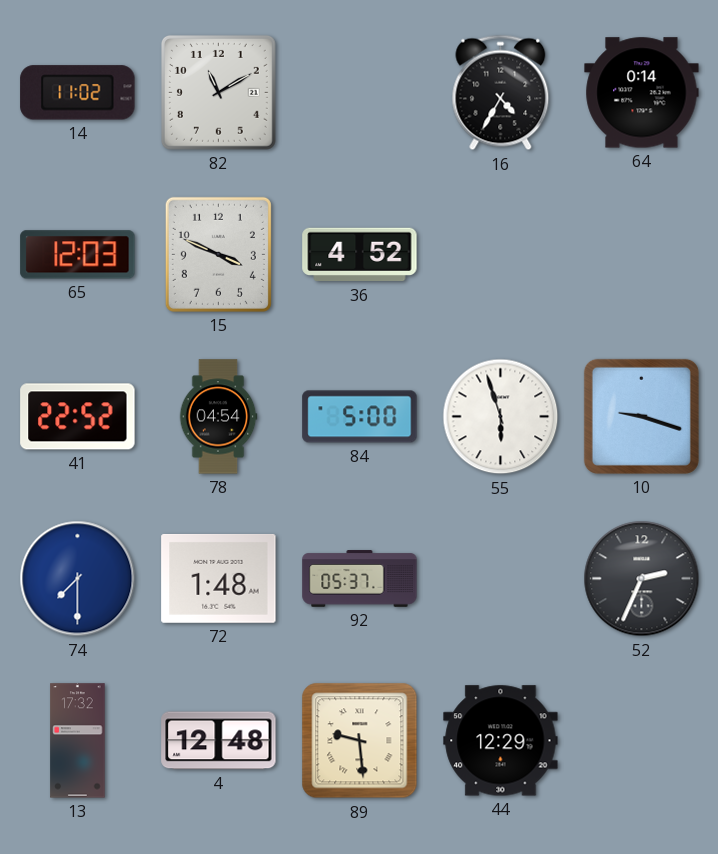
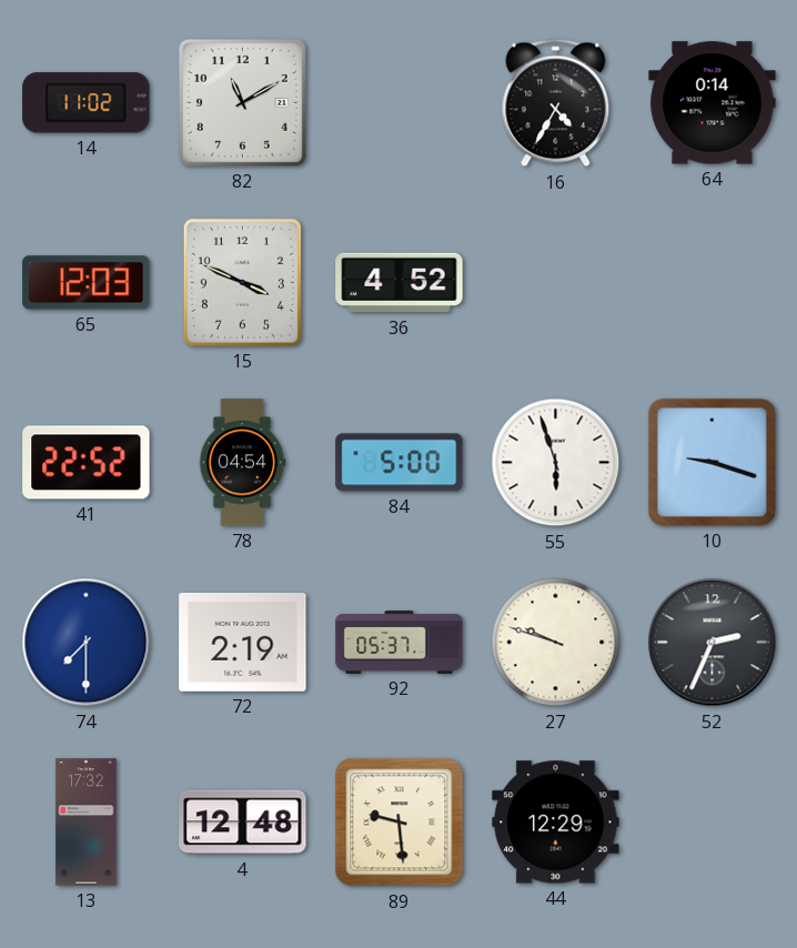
72: 1:48 -> 2:19
27: none -> 9:48
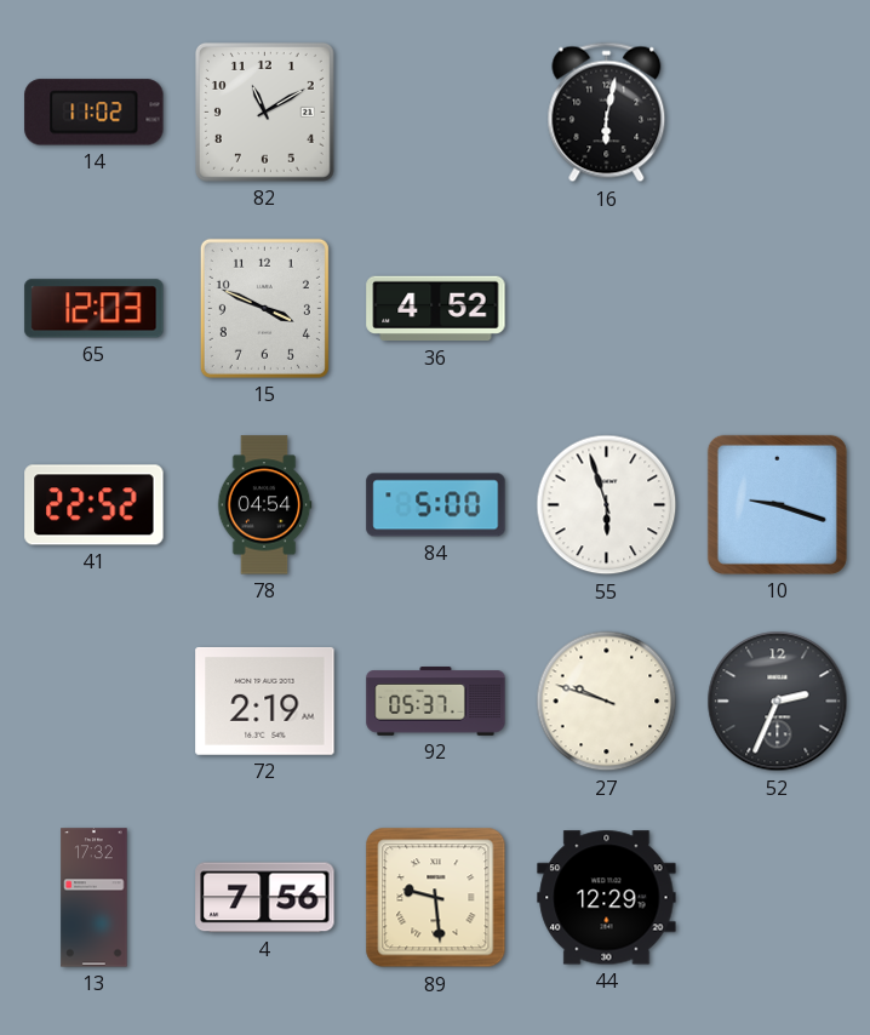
16: 4:35 -> 6:02
64: 0:14 -> none
74: 7:30 -> none
4: 12:48 -> 7:56
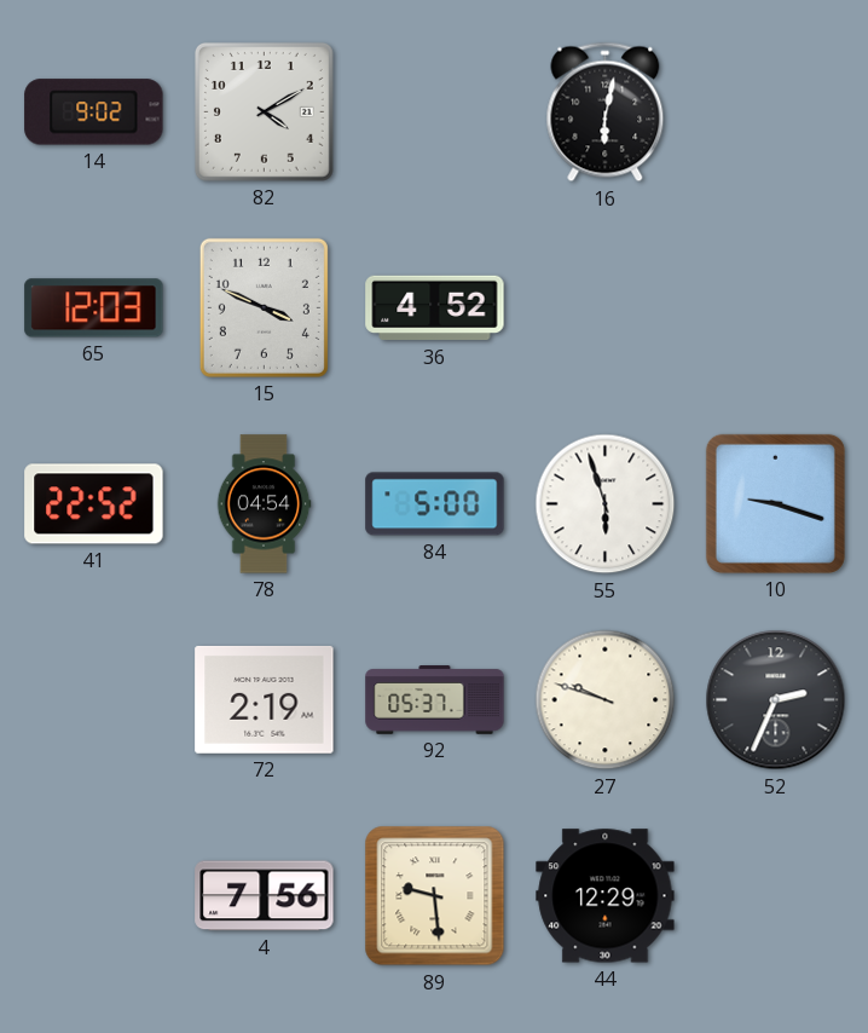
14: 11:02 -> 9:02
82: 11:10 -> 4:10
13: 17:32 -> none
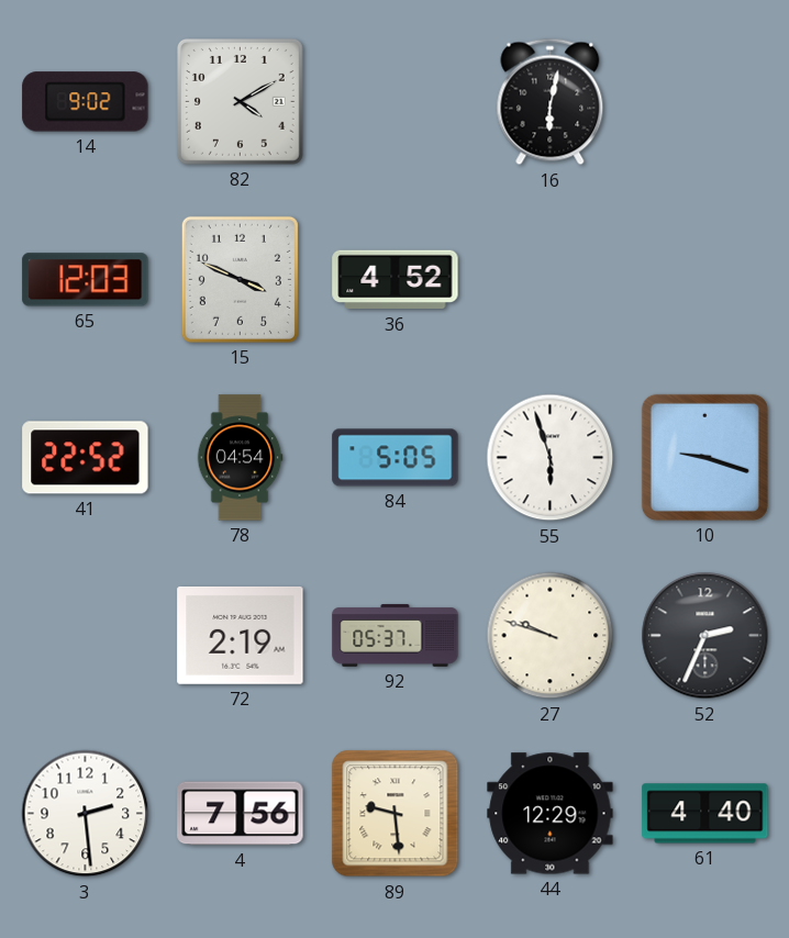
84: 5:00 -> 5:05
3: none -> 2:29
61: none -> 4:40
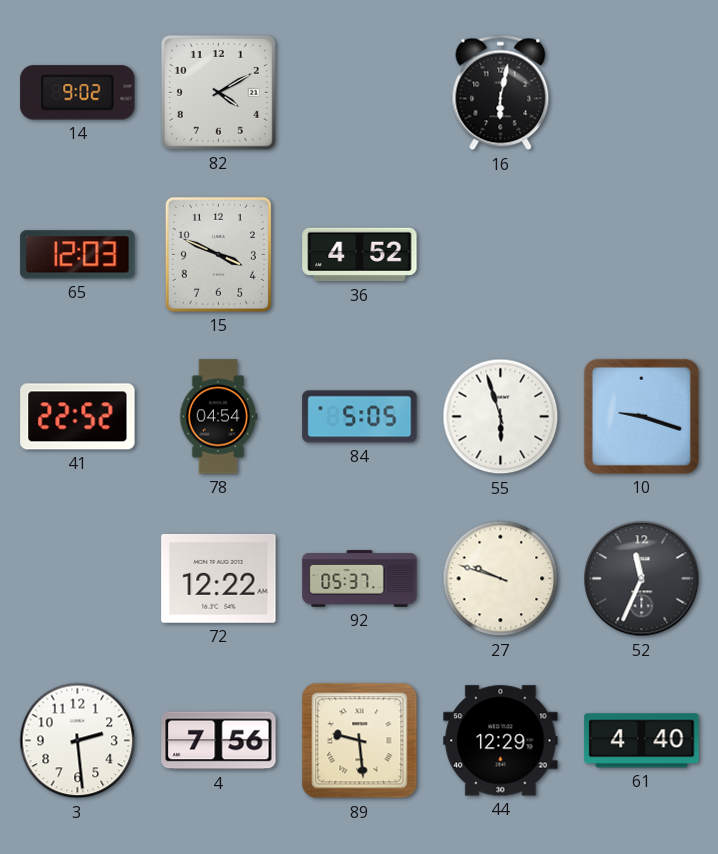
72: 2:19 -> 12:22
52: 2:34 -> 11:34
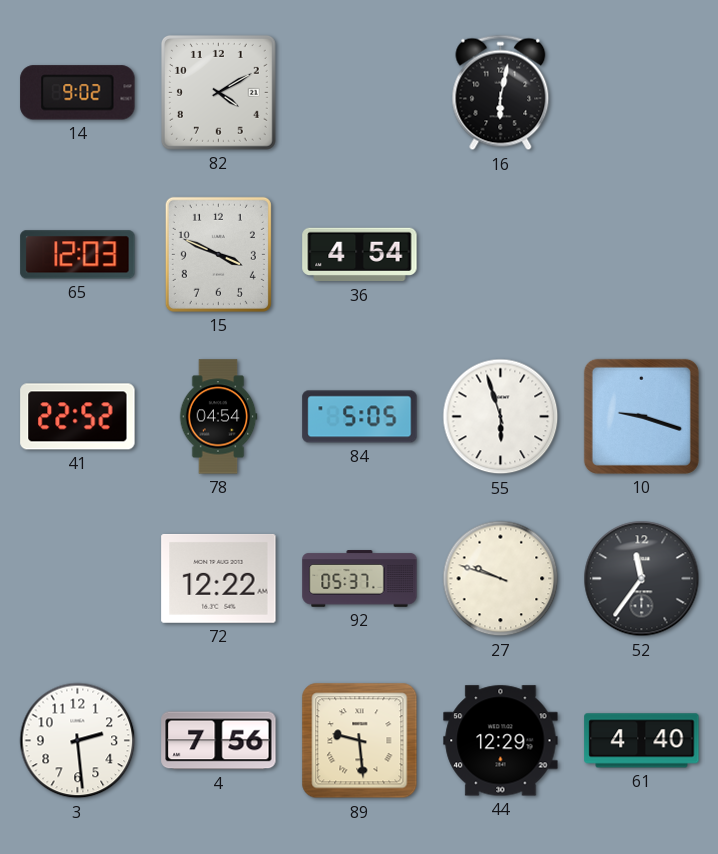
36: 4:52 -> 4:54
52: 11:34 -> 11:36
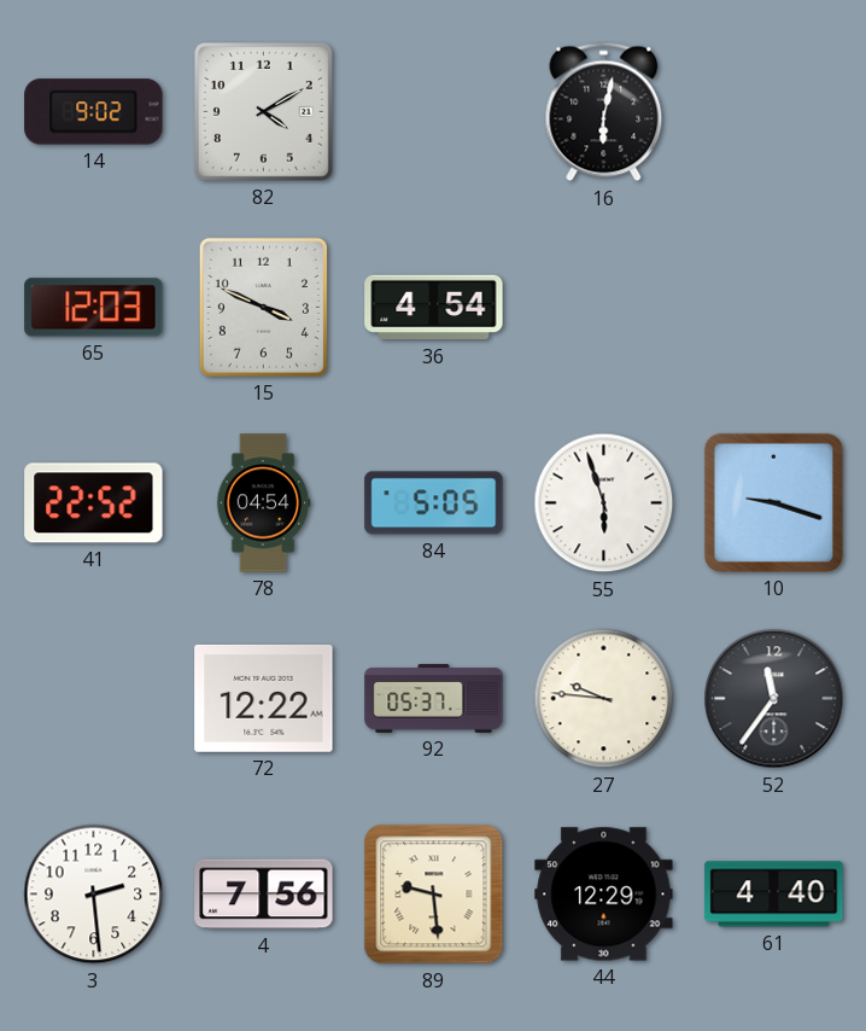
27: 9:48 -> 9:46
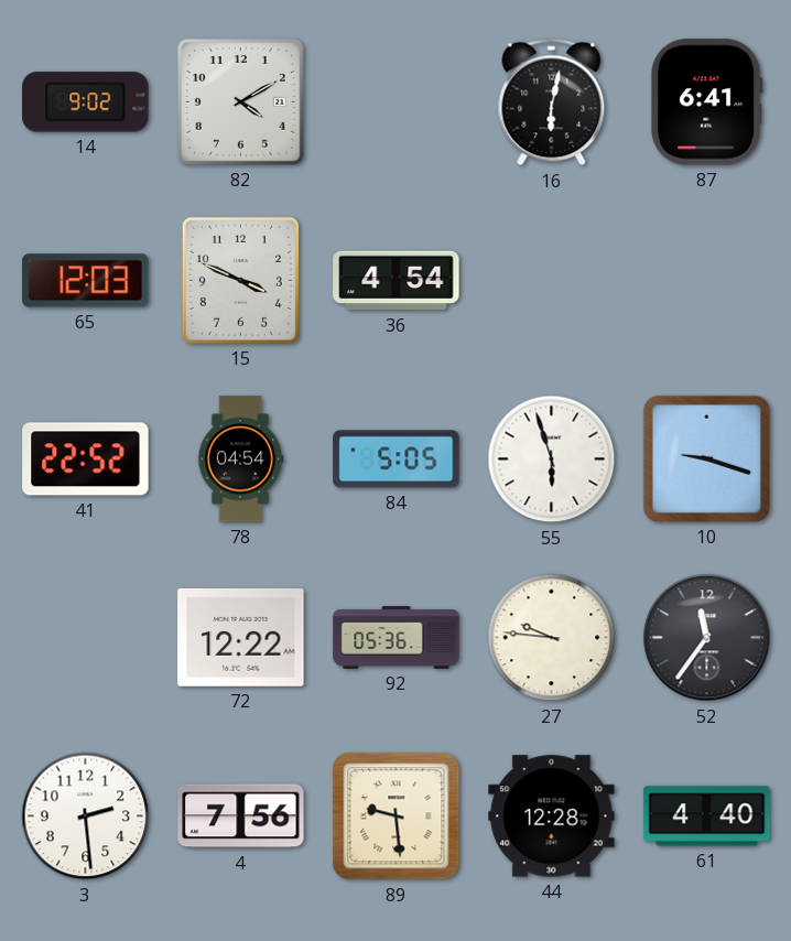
87: none -> 6:41
92: 05:37 -> 05:36
44: 12:29 -> 12:28
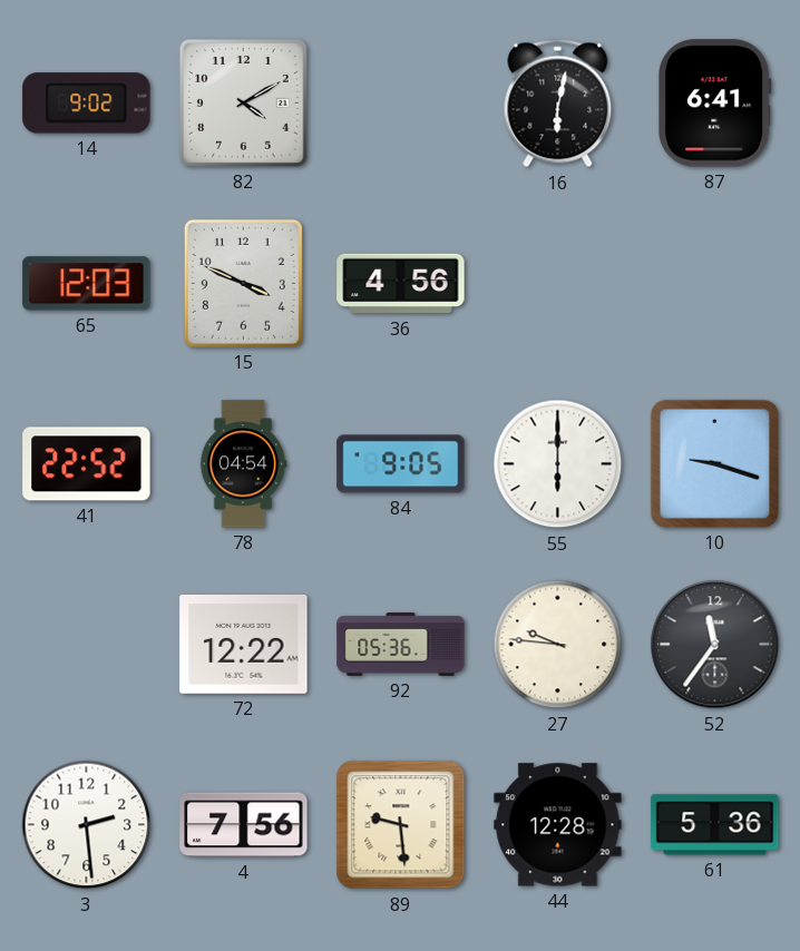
36: 4:54 -> 4:56
84: 5:05 -> 9:05
55: 5:57 -> 6:00
61: 4:40 -> 5:36
